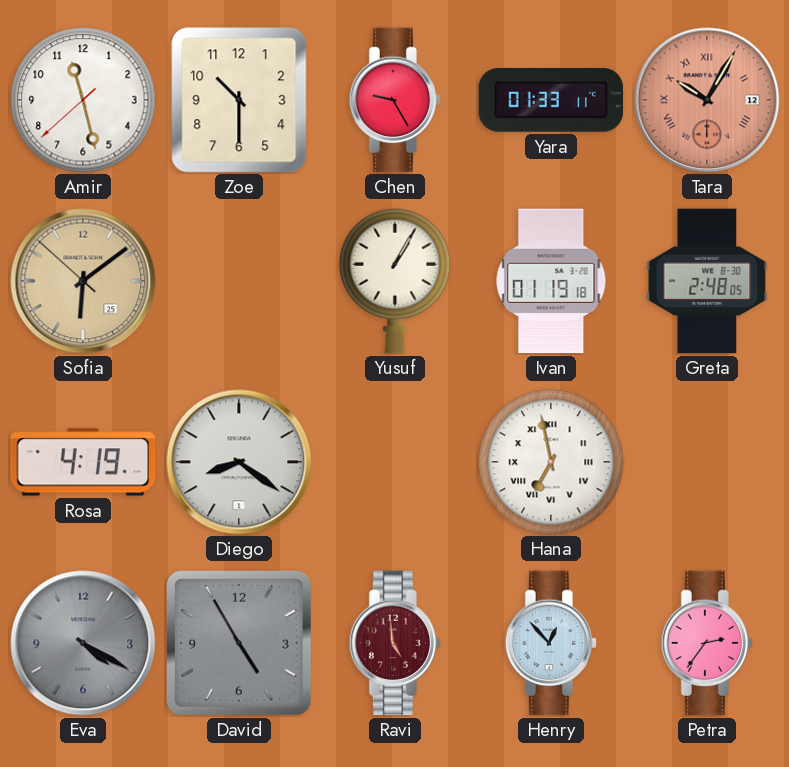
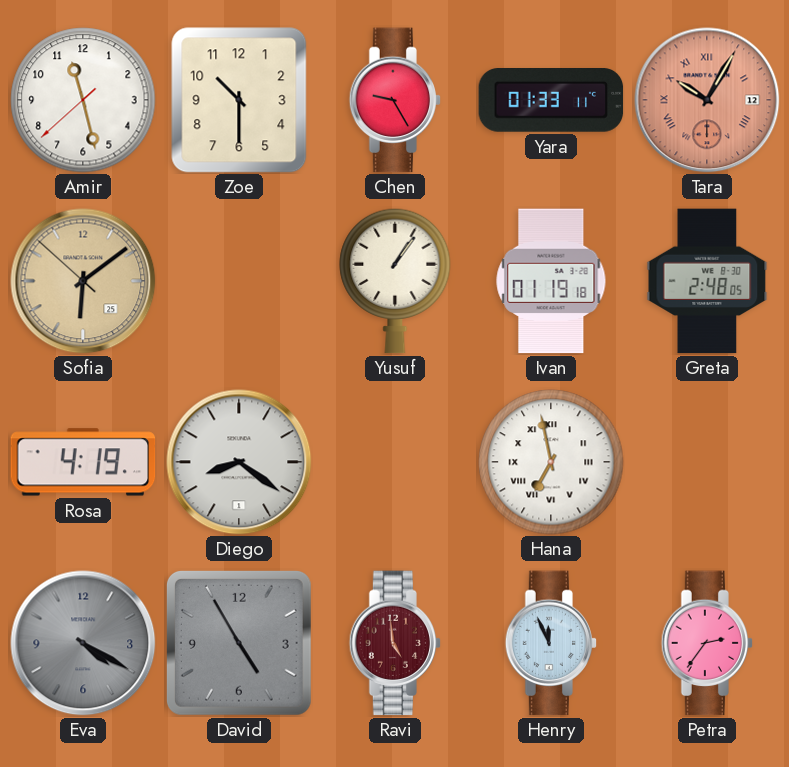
Yusuf: 1:05 -> 1:06
Henry: 12:53 -> 11:56
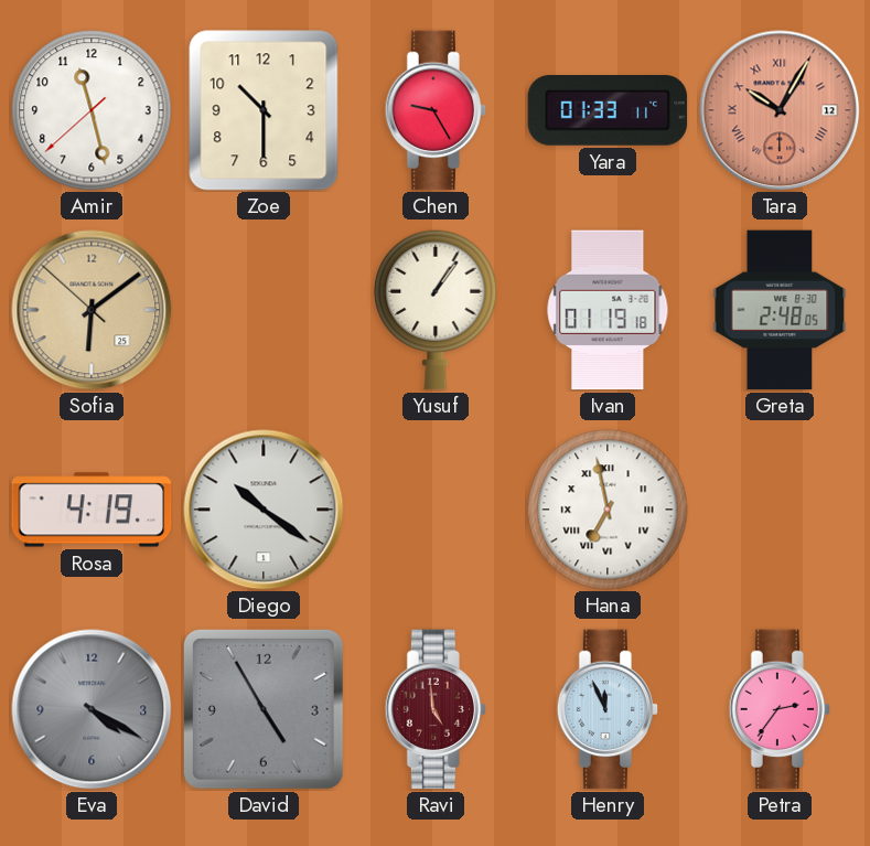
Diego: 8:21 -> 10:21
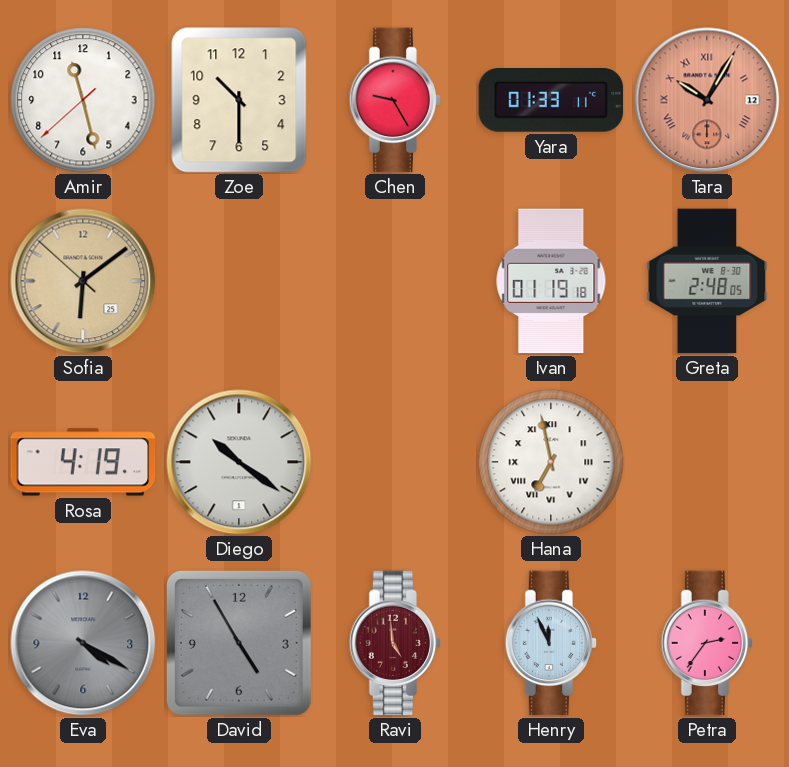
Yusuf: 1:06 -> none
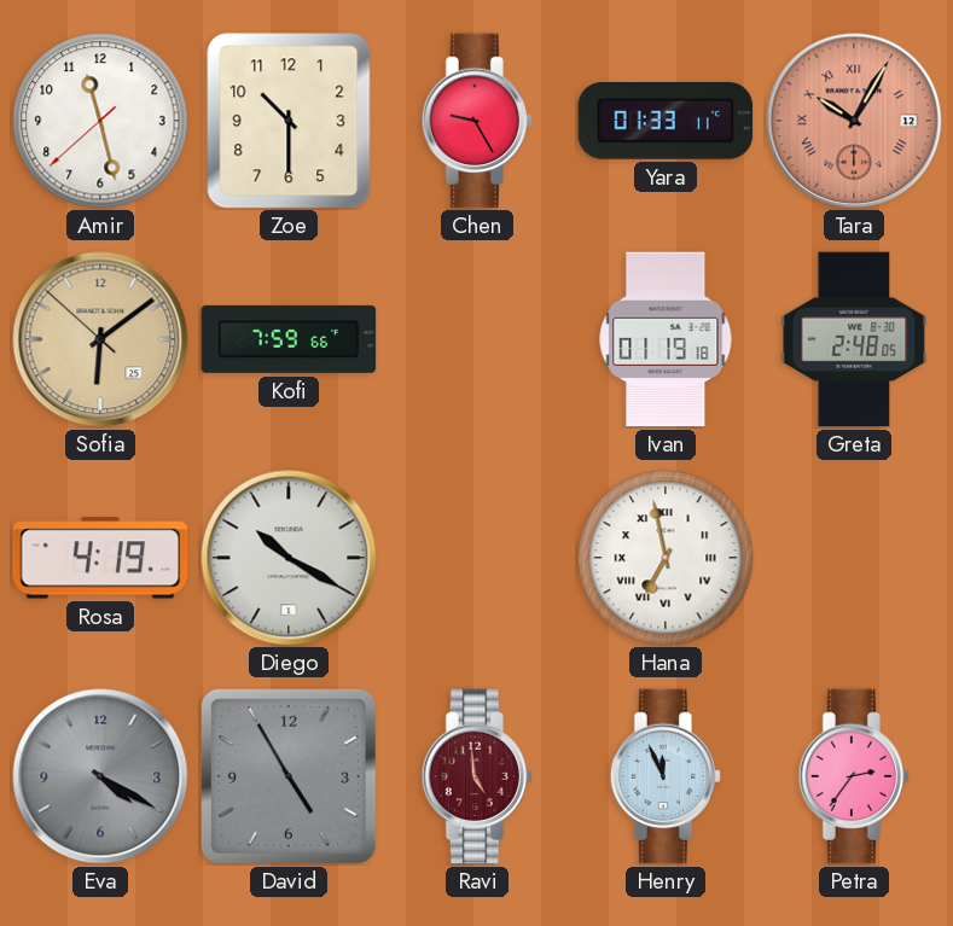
Kofi: none -> 7:59
Diego: 10:21 -> 10:20
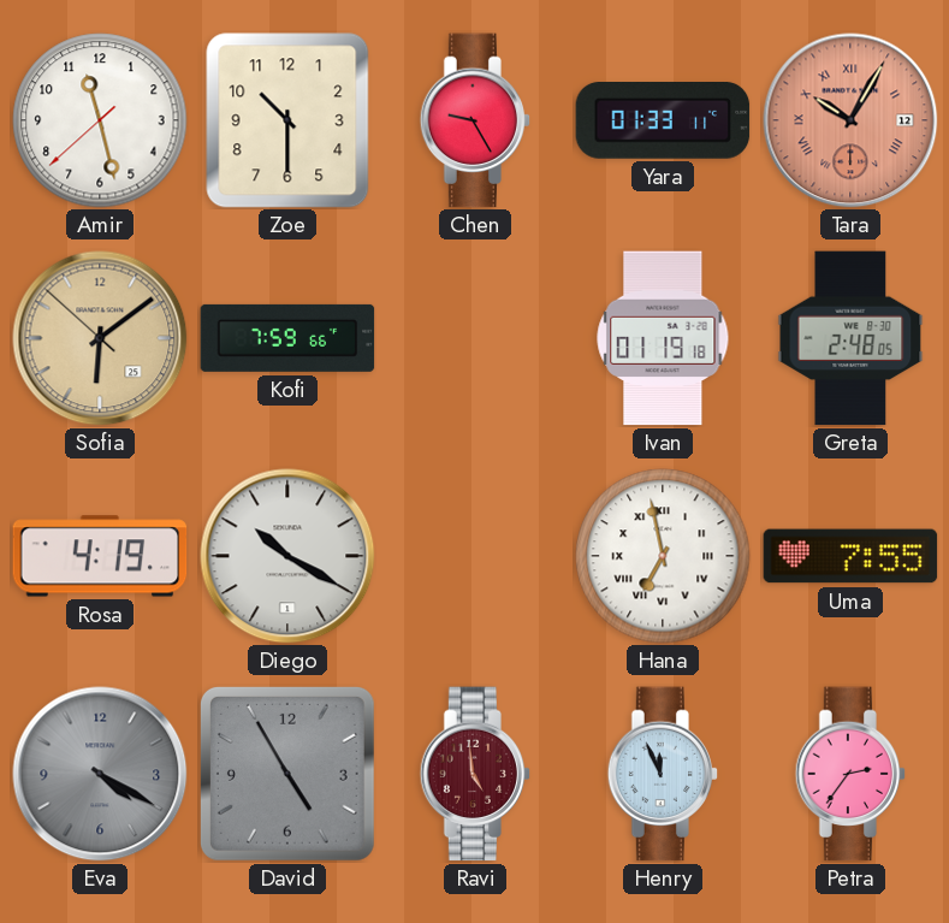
Uma: none -> 7:55
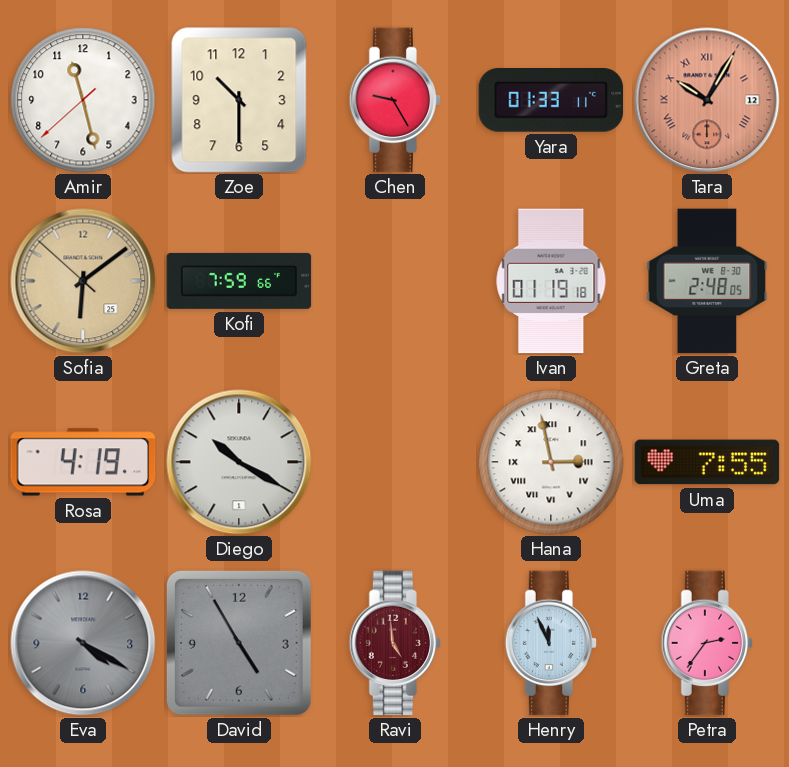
Hana: 6:58 -> 2:58
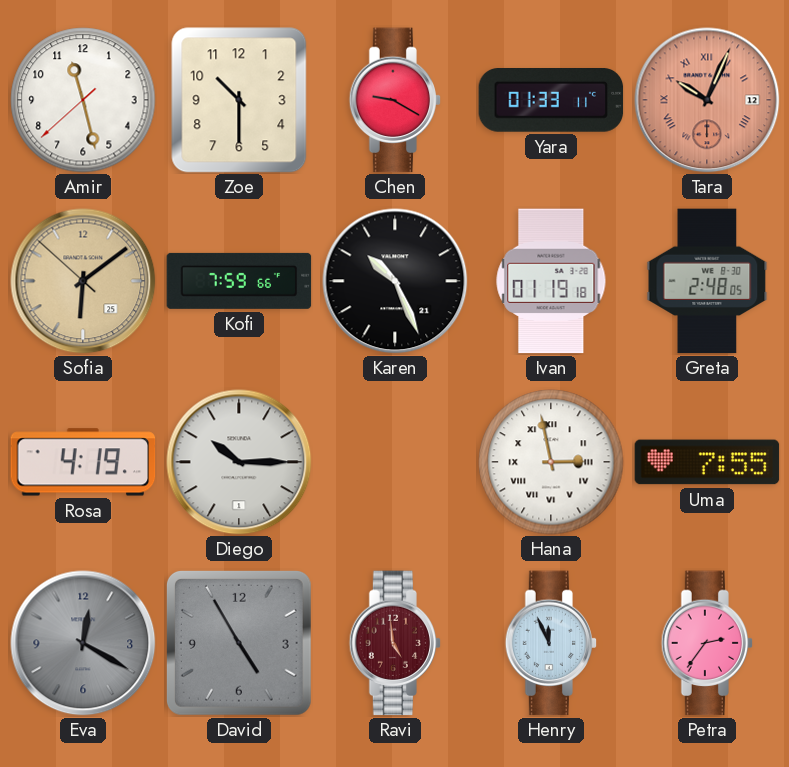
Chen: 9:25 -> 9:20
Tara: 10:05 -> 10:04
Karen: none -> 10:26
Diego: 10:20 -> 10:15
Eva: 4:20 -> 12:20
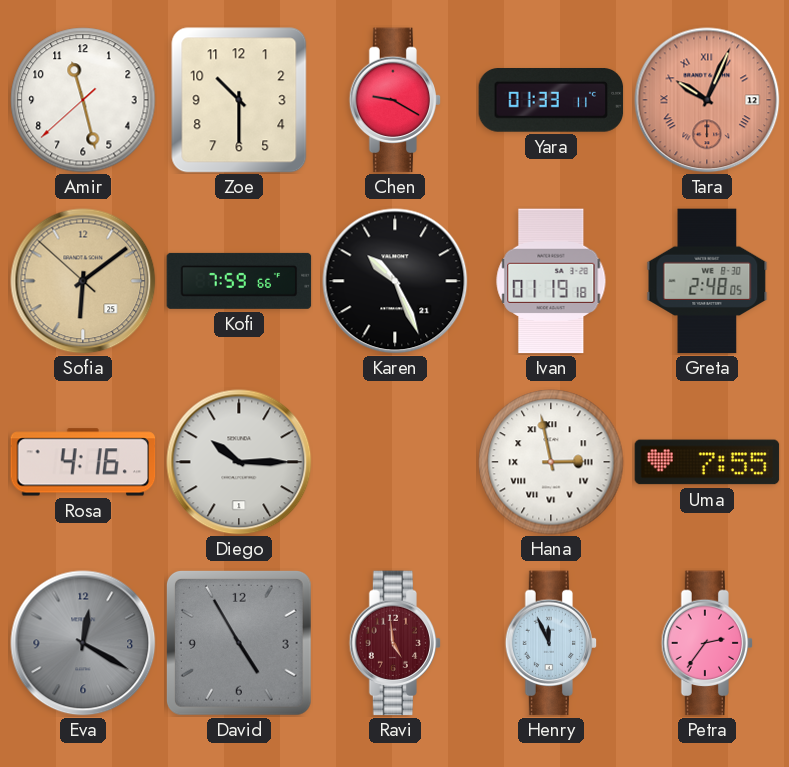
Rosa: 4:19 -> 4:16
